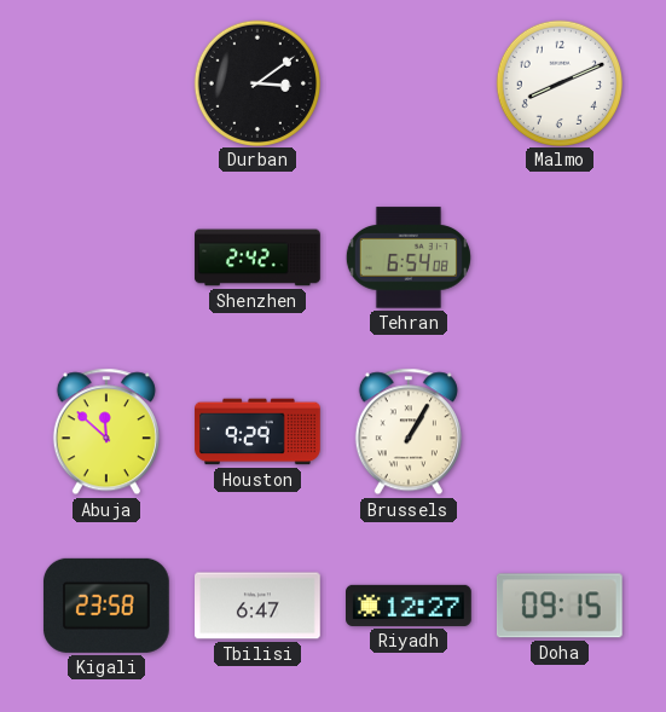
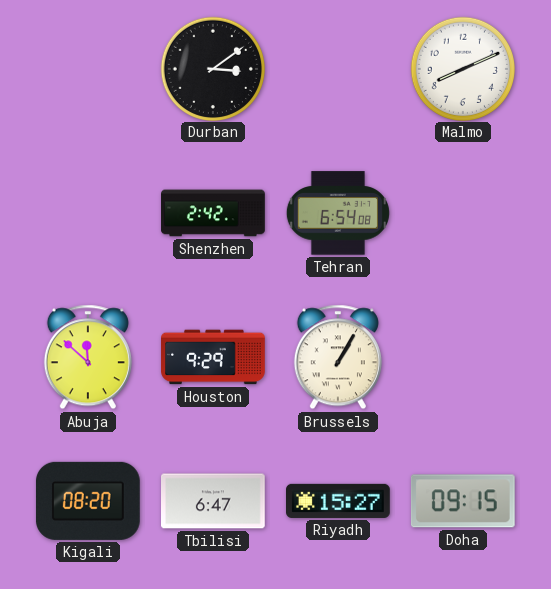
Kigali: 23:58 -> 08:20
Riyadh: 12:27 -> 15:27
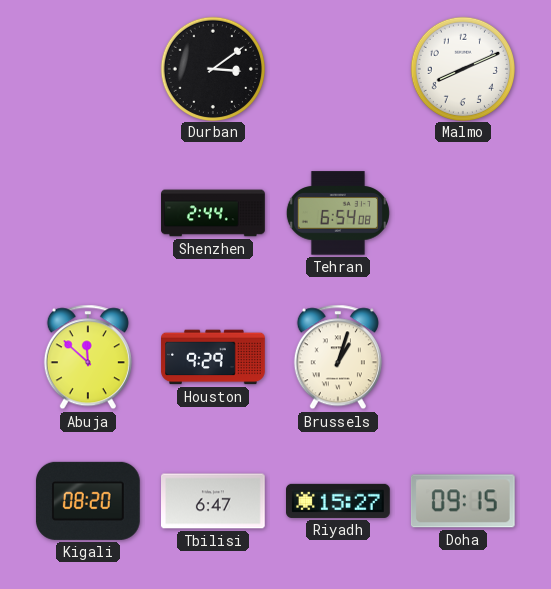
Shenzhen: 2:42 -> 2:44
Brussels: 1:05 -> 1:03
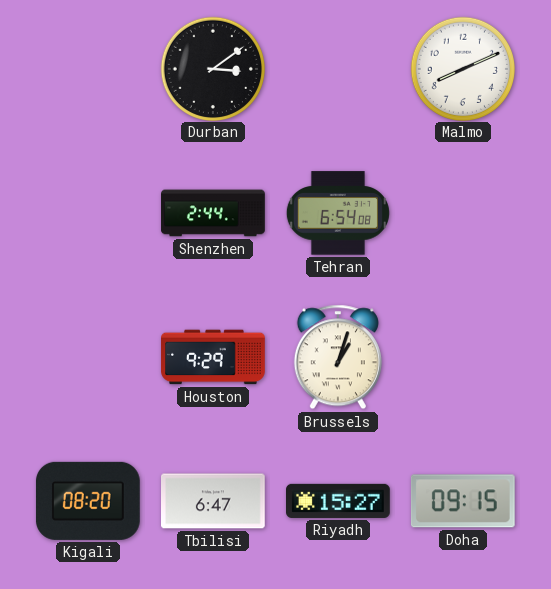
Abuja: 11:52 -> none
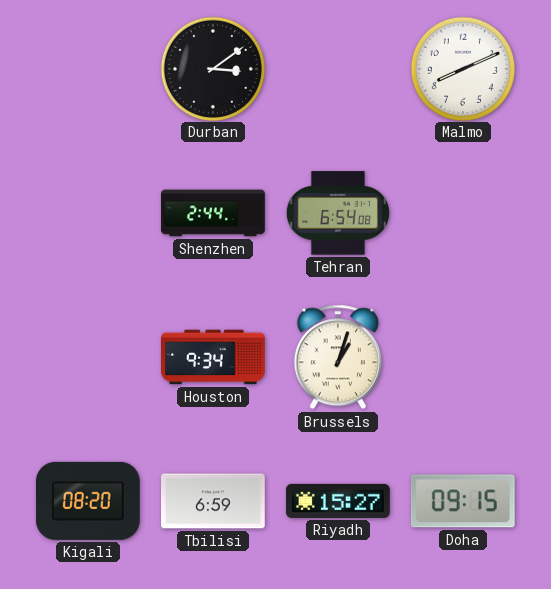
Houston: 9:29 -> 9:34
Tbilisi: 6:47 -> 6:59
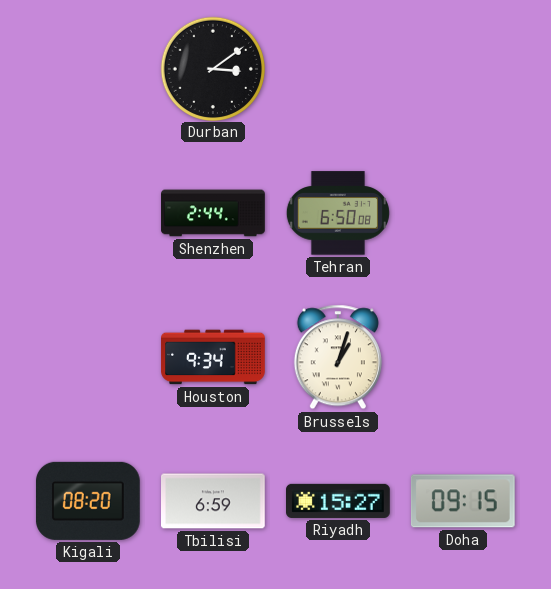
Malmo: 8:11 -> none
Tehran: 6:54 -> 6:50
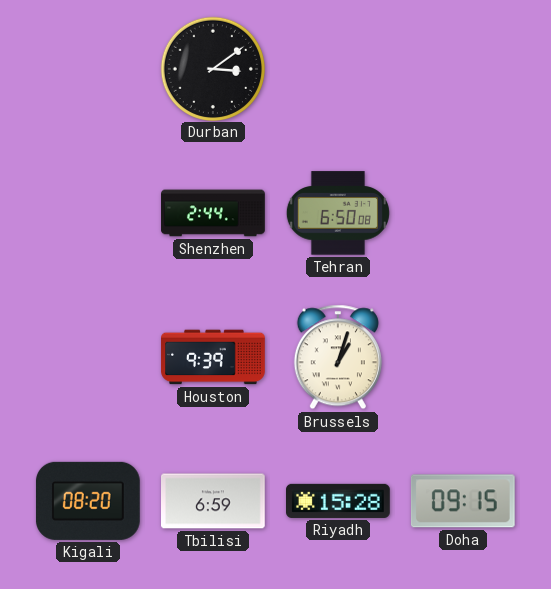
Houston: 9:34 -> 9:39
Riyadh: 15:27 -> 15:28
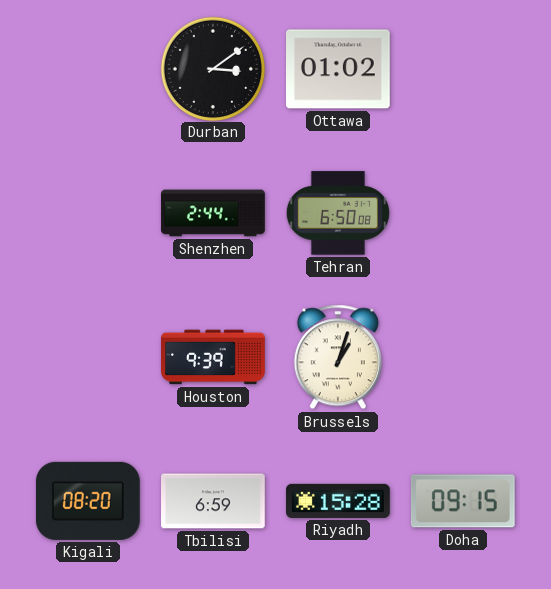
Ottawa: none -> 01:02
